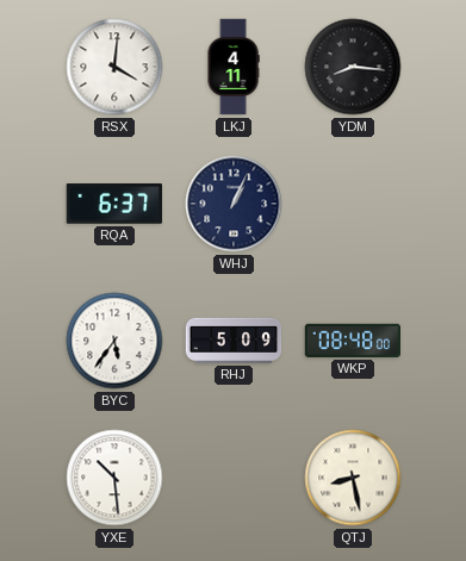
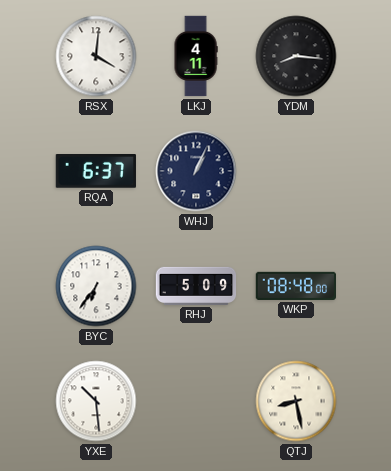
BYC: 5:36 -> 6:36
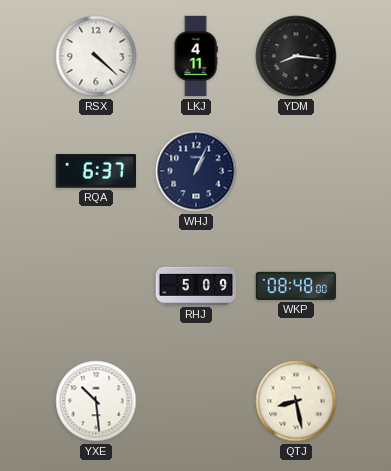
RSX: 4:01 -> 4:22
BYC: 6:36 -> none
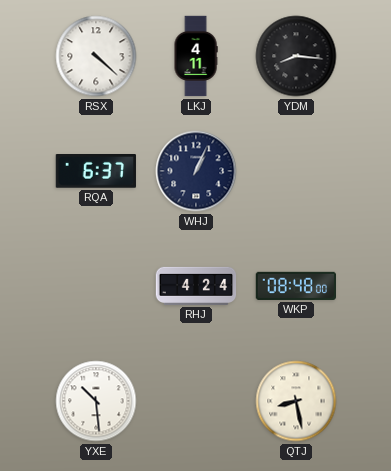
RHJ: 5:09 -> 4:24
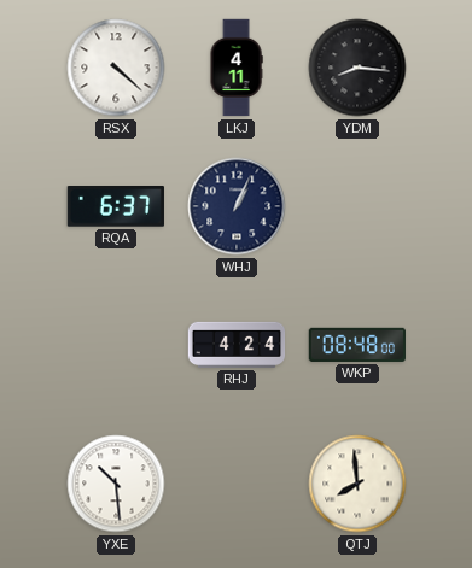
QTJ: 8:28 -> 7:59
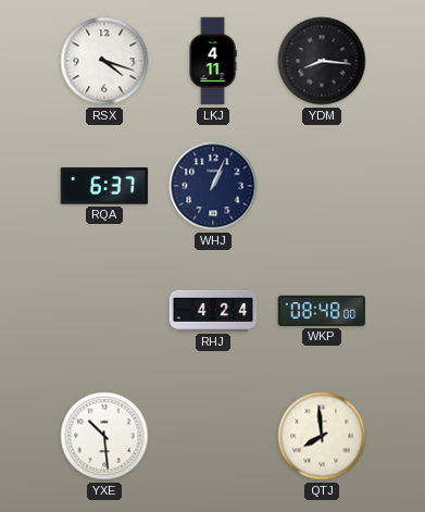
RSX: 4:22 -> 4:18
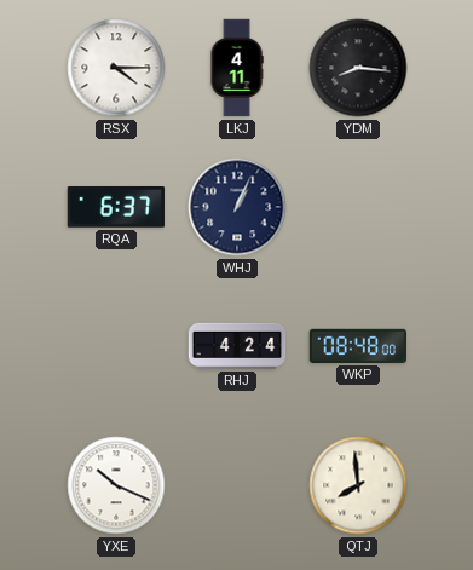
RSX: 4:18 -> 4:15
YXE: 10:29 -> 10:19
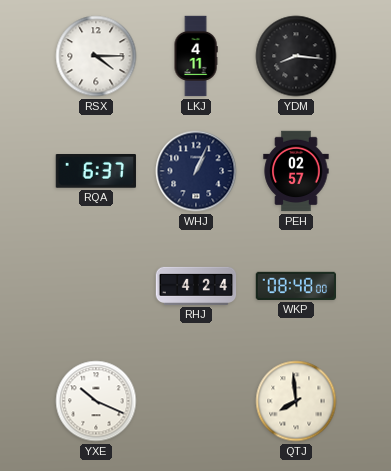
PEH: none -> 02:57
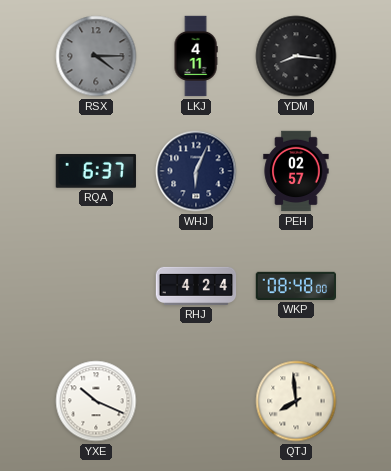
RSX dial: white -> grey
WHJ: 1:04 -> 6:04
